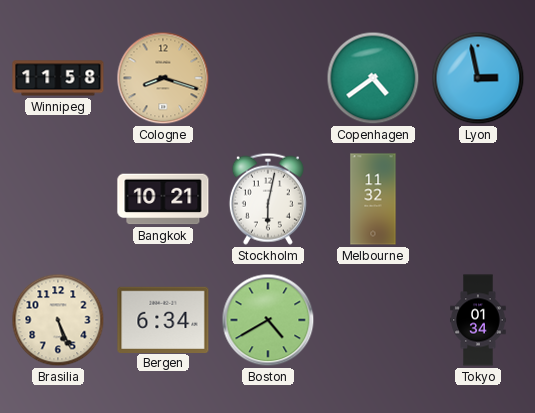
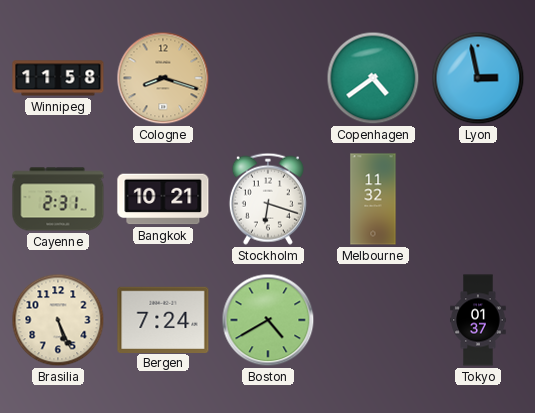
Cayenne: none -> 2:31
Stockholm: 6:02 -> 6:18
Bergen: 6:34 -> 7:24
Tokyo: 01:34 -> 01:37
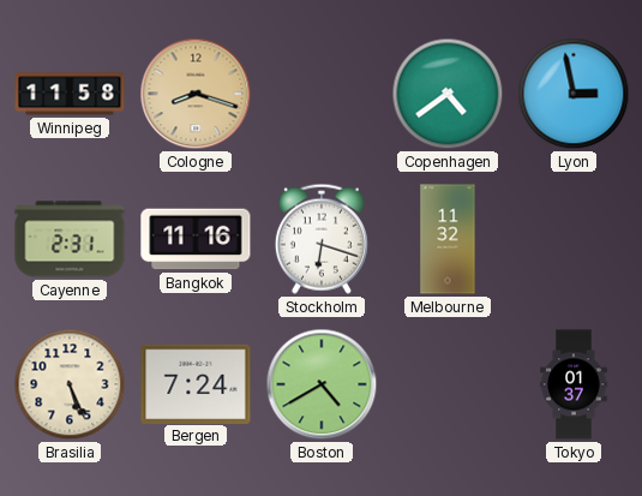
Bangkok: 10:21 -> 11:16
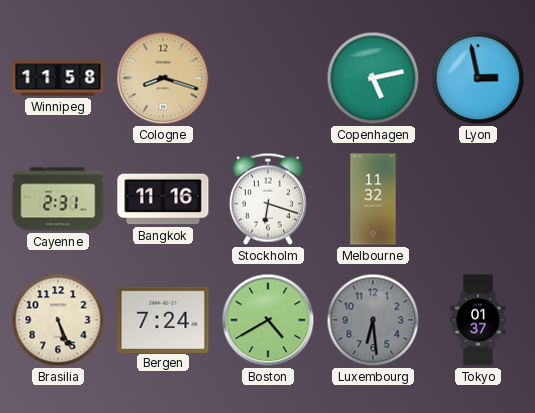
Copenhagen: 4:39 -> 5:13
Luxembourg: none -> 6:29
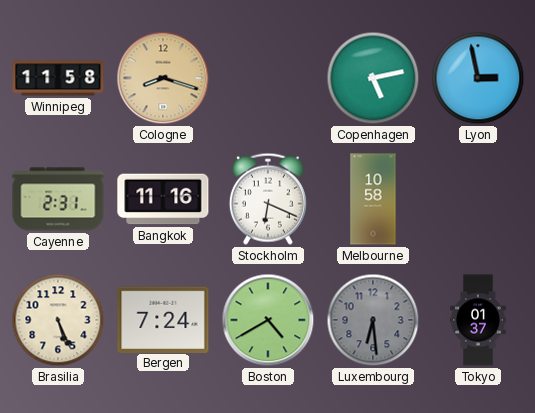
Stockholm: 6:18 -> 6:19
Melbourne: 11:32 -> 10:58
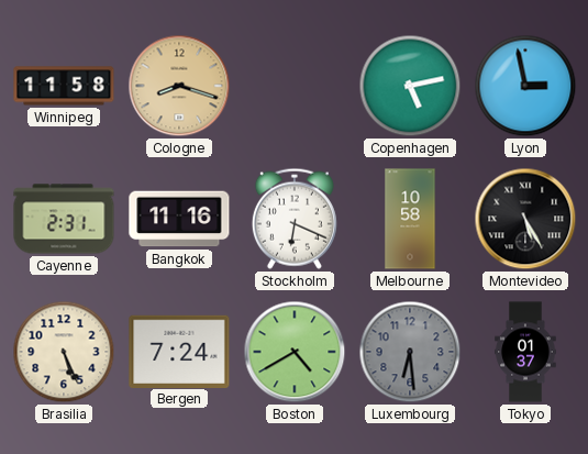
Montevideo: none -> 5:25
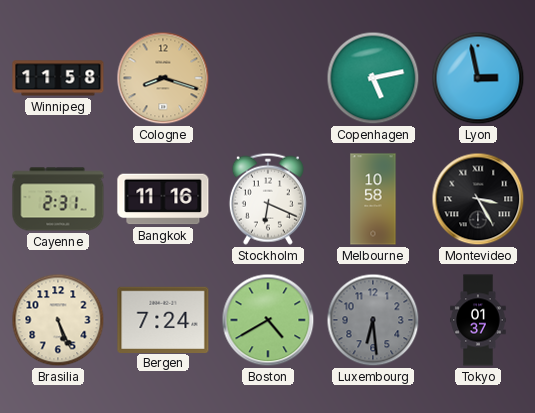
Montevideo: 5:25 -> 3:25
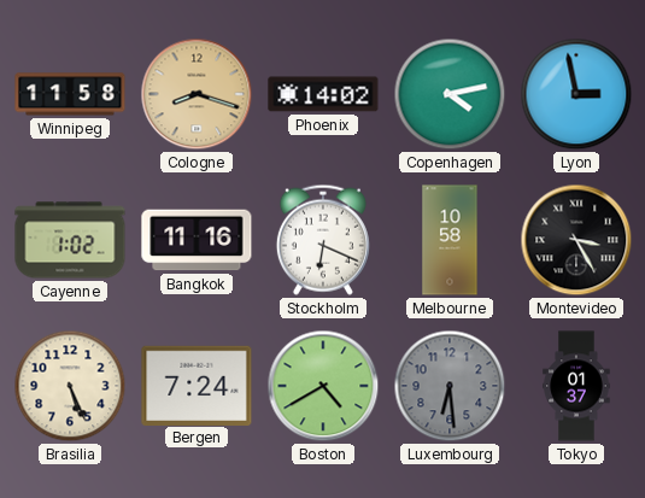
Phoenix: none -> 14:02
Copenhagen: 5:13 -> 4:13
Cayenne: 2:31 -> 1:02
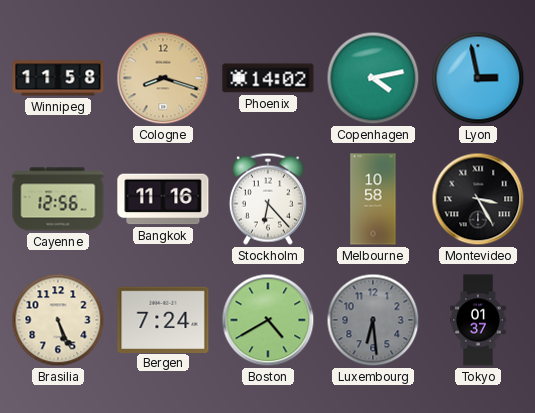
Cayenne: 1:02 -> 12:56
Stockholm: 6:19 -> 6:23
